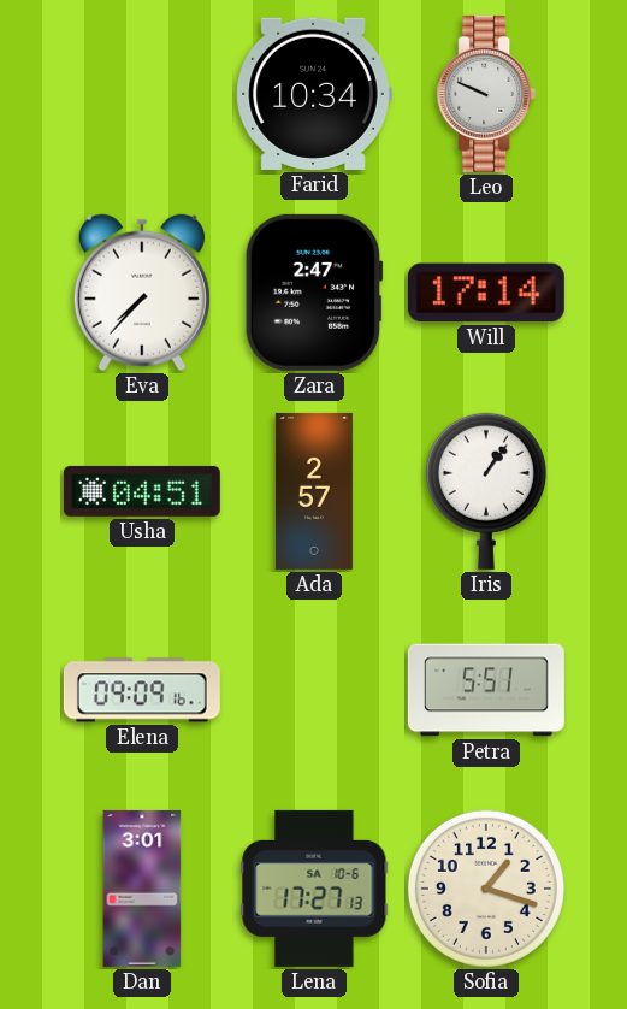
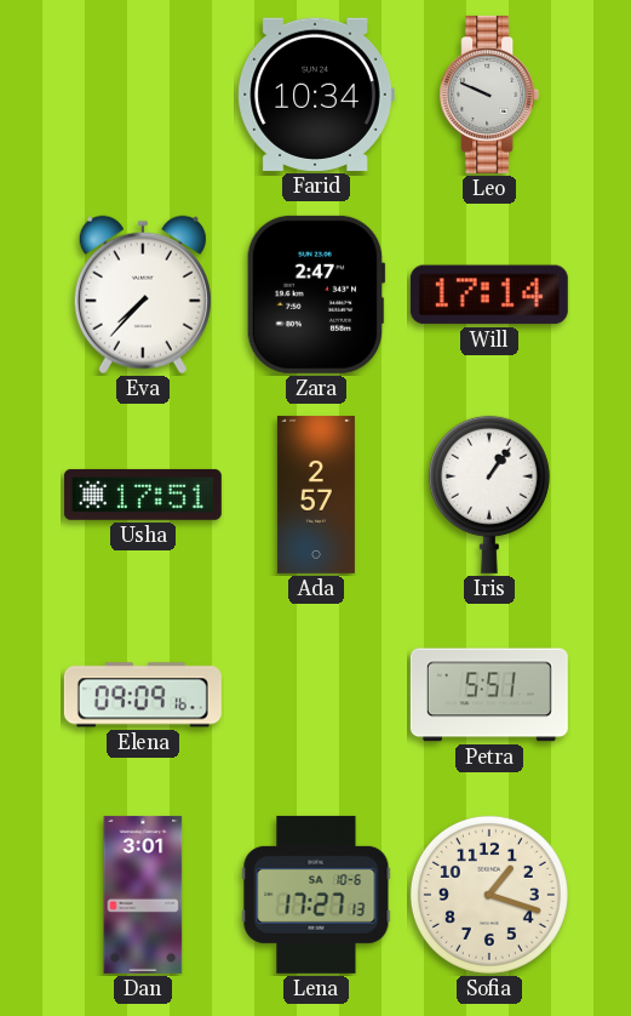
Usha: 04:51 -> 17:51
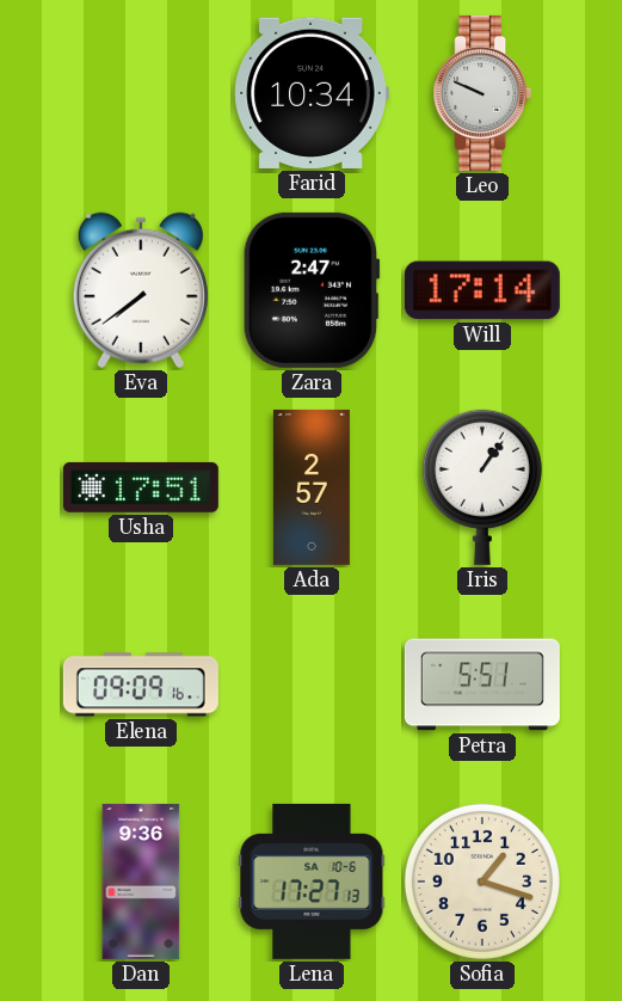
Eva: 7:37 -> 7:39
Dan: 3:01 -> 9:36
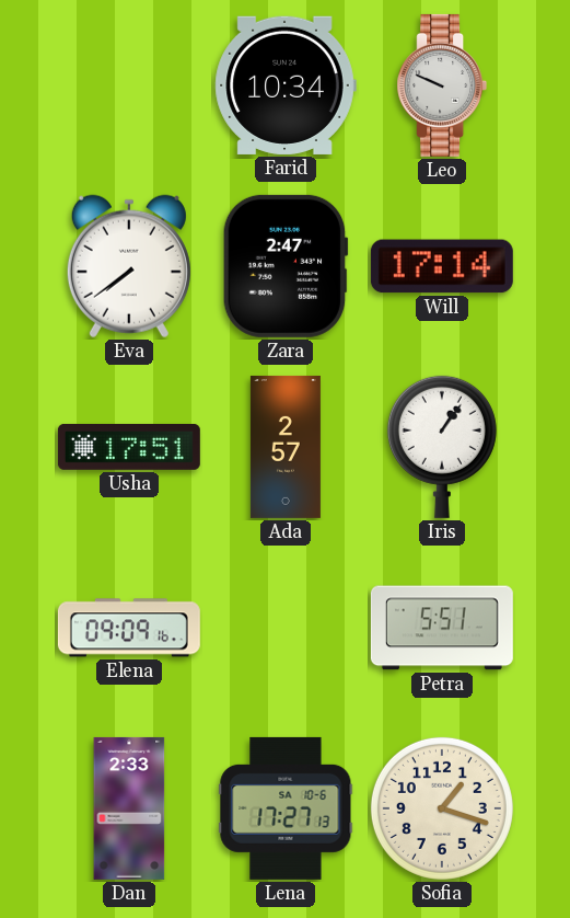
Dan: 9:36 -> 2:33
